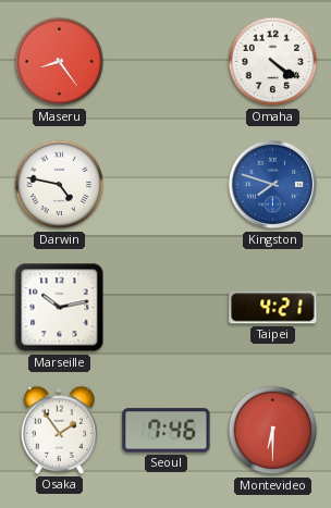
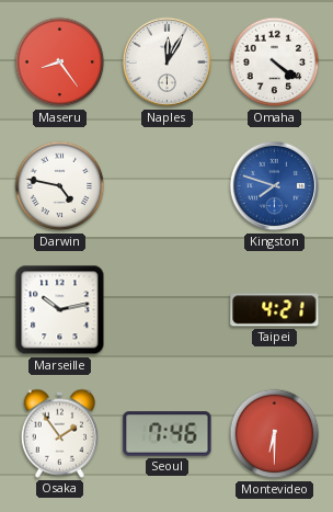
Naples: none -> 12:05
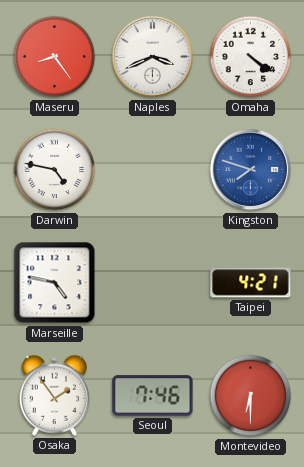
Naples: 12:05 -> 3:41
Marseille: 10:13 -> 4:47
